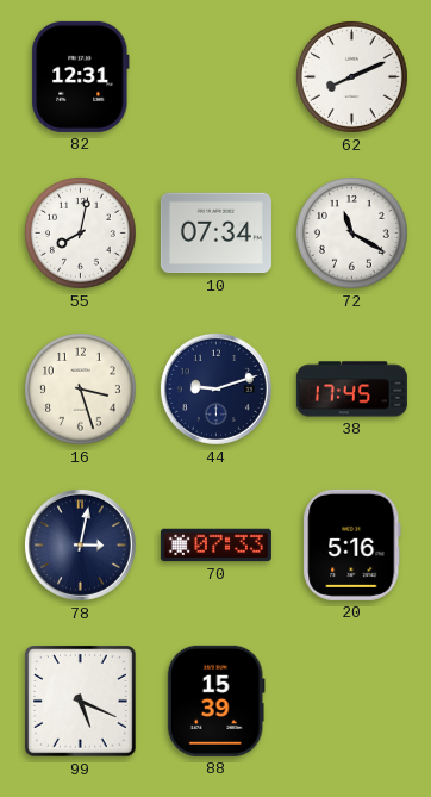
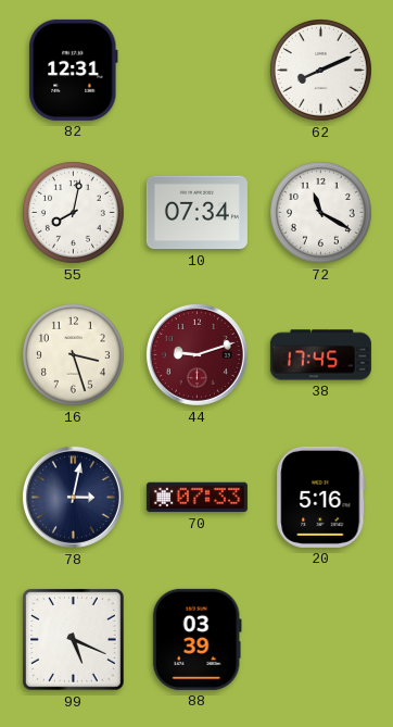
44 dial: navy -> burgundy
88: 15:39 -> 03:39
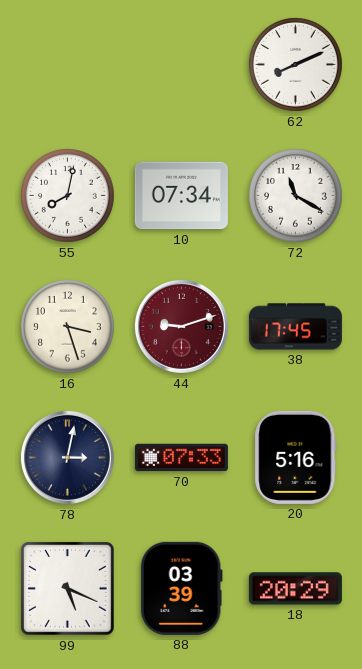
82: 12:31 -> none
18: none -> 20:29
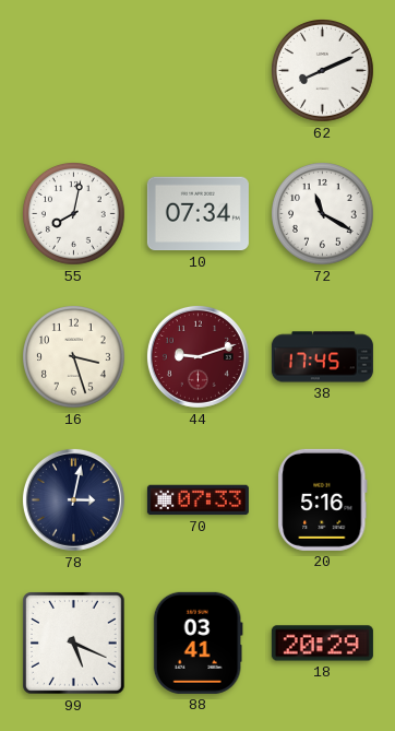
88: 03:39 -> 03:41
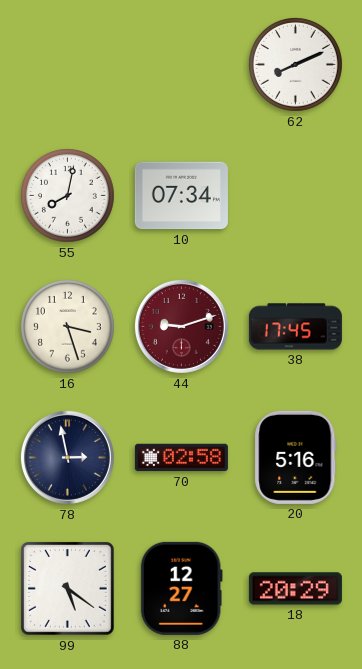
72: 11:20 -> none
78: 3:02 -> 2:58
70: 07:33 -> 02:58
99: 5:19 -> 5:21
88: 03:41 -> 12:27
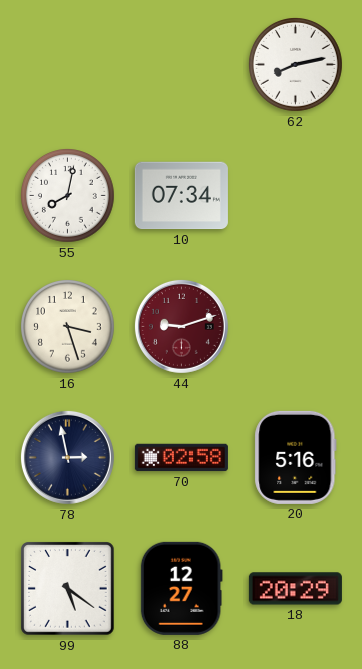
62: 8:11 -> 8:13
38: 17:45 -> none
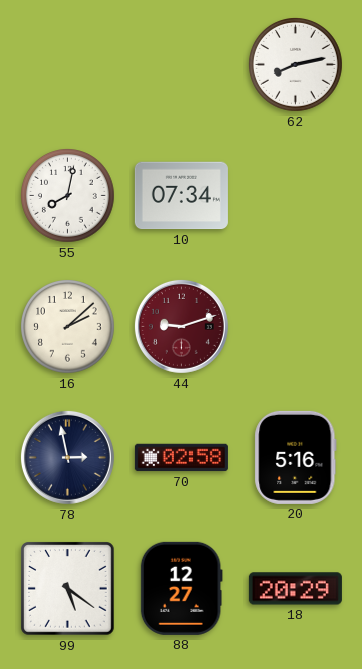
16: 3:27 -> 2:08
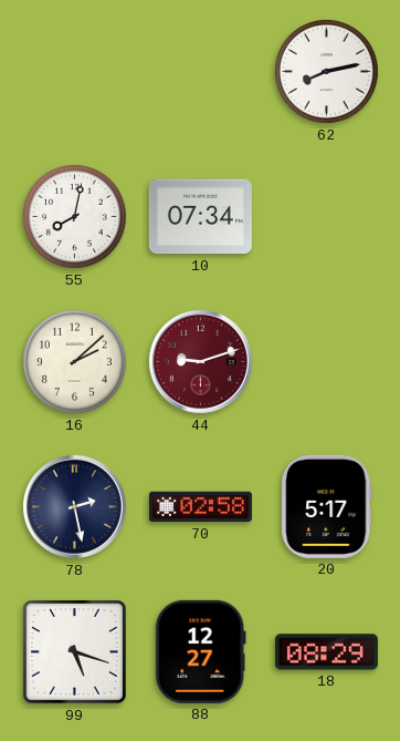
78: 2:58 -> 2:28
20: 5:16 -> 5:17
99: 5:21 -> 5:18
18: 20:29 -> 08:29
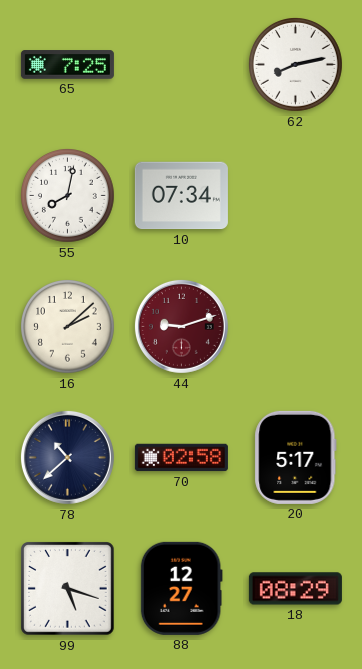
65: none -> 7:25
78: 2:28 -> 10:38
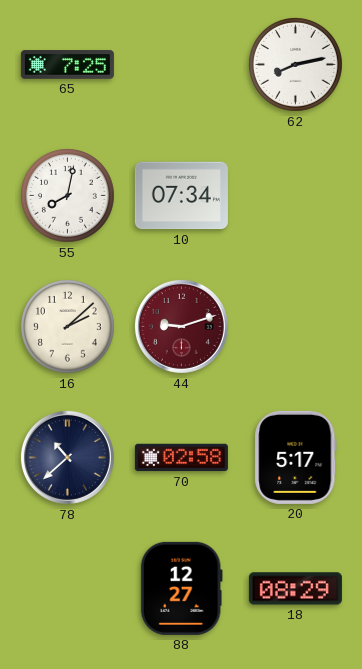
99: 5:18 -> none
